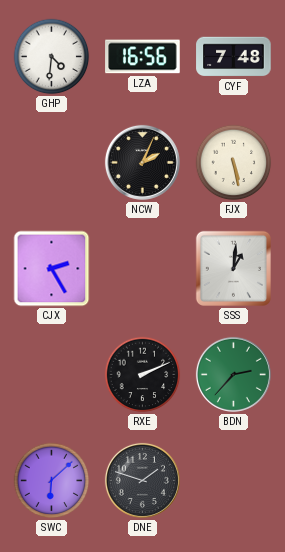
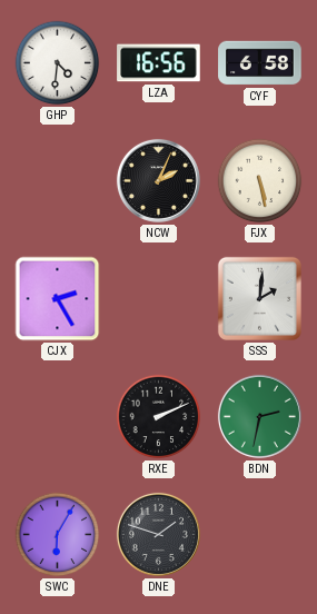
CYF: 7:48 -> 6:58
SSS: 1:01 -> 2:01
BDN: 2:37 -> 2:32
SWC: 6:08 -> 6:05
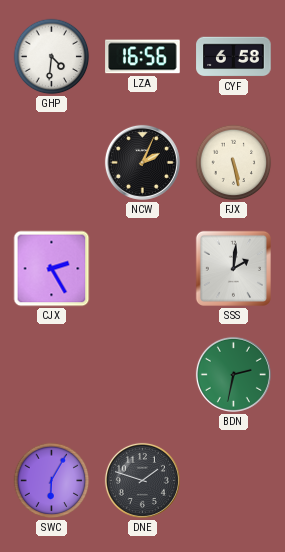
RXE: 2:11 -> none
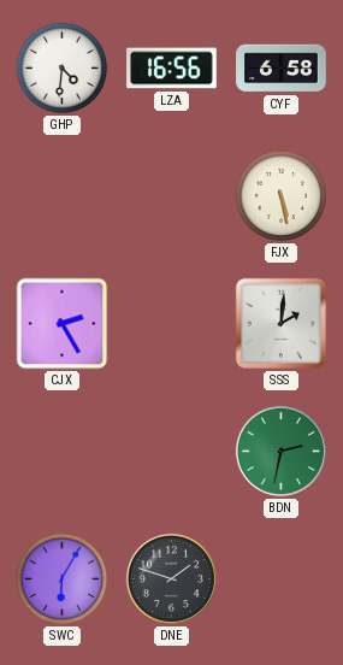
NCW: 2:04 -> none
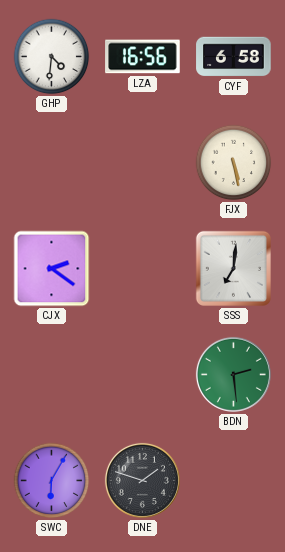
CJX: 2:25 -> 2:21
SSS: 2:01 -> 7:01
BDN: 2:32 -> 2:29
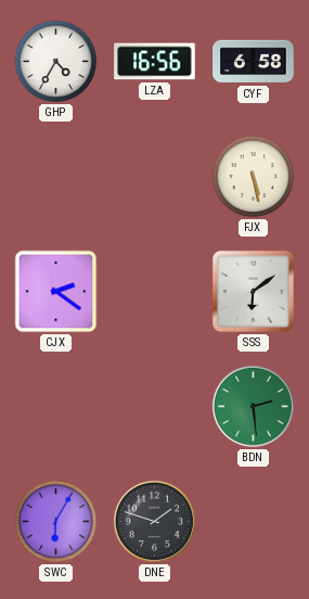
GHP: 4:31 -> 4:35
SSS: 7:01 -> 6:09
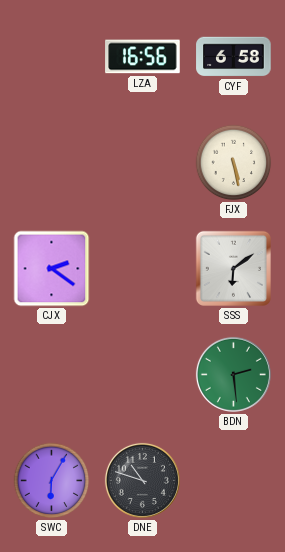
GHP: 4:35 -> none
DNE: 1:48 -> 10:48
